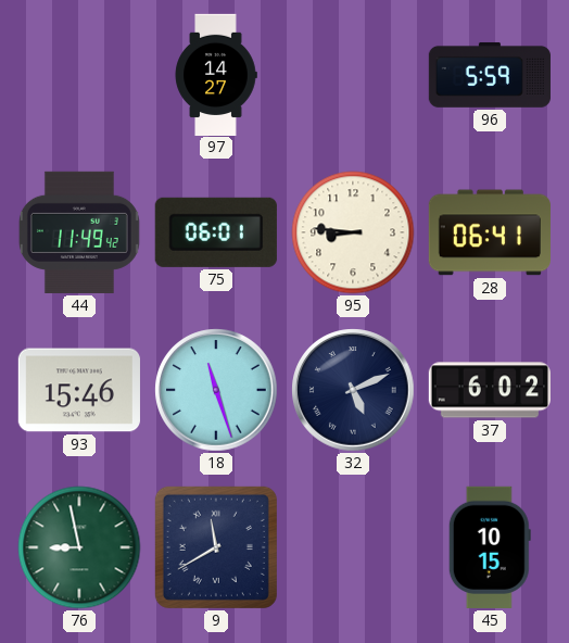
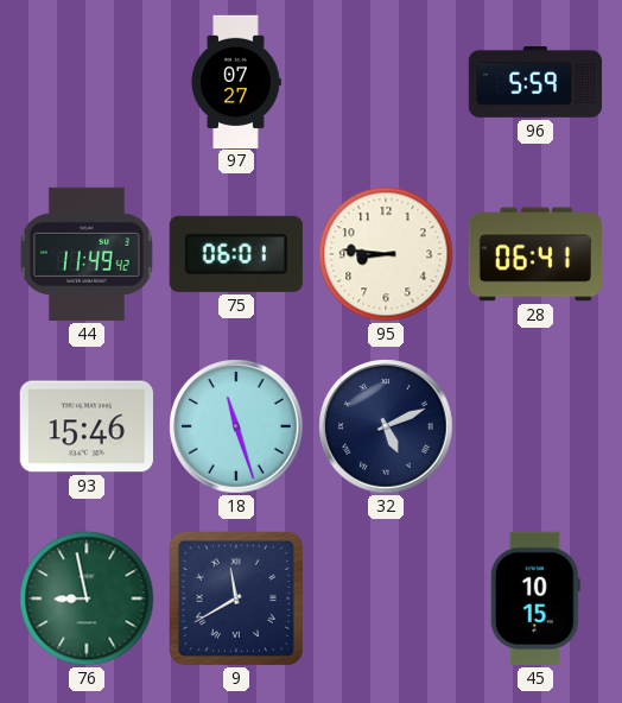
97: 14:27 -> 07:27
37: 6:02 -> none
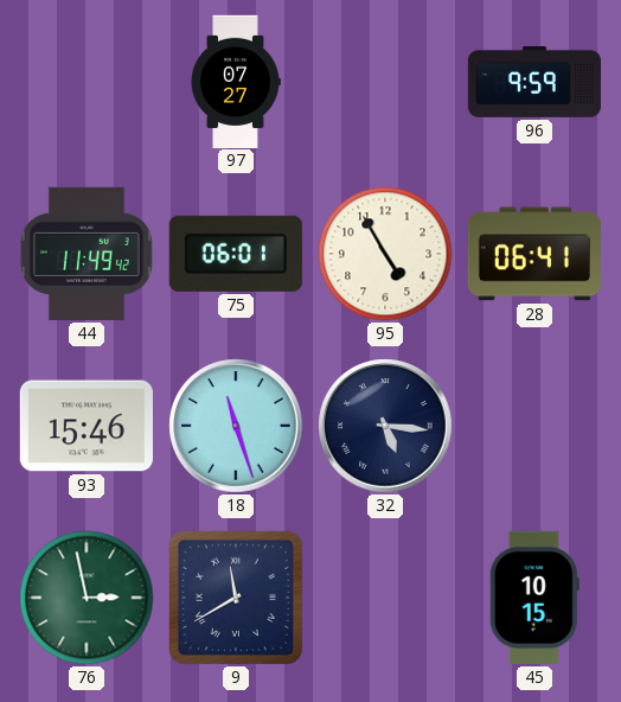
96: 5:59 -> 9:59
95: 8:46 -> 4:55
32: 5:11 -> 5:16
76: 8:58 -> 2:58
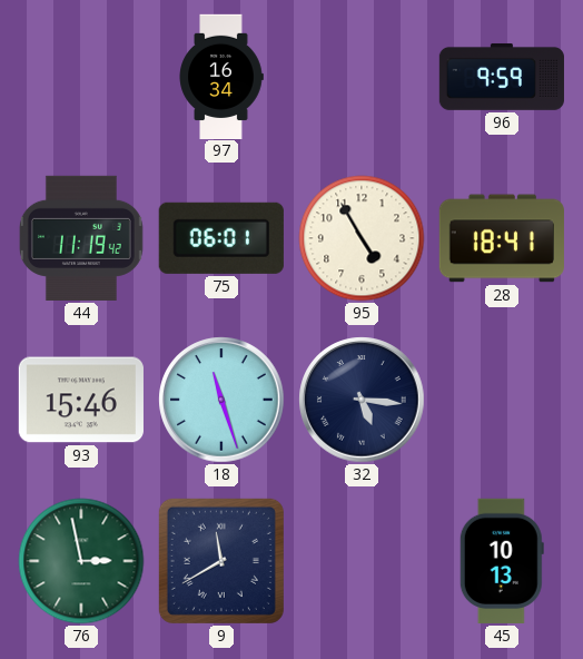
97: 07:27 -> 16:34
44: 11:49 -> 11:19
28: 06:41 -> 18:41
45: 10:15 -> 10:13
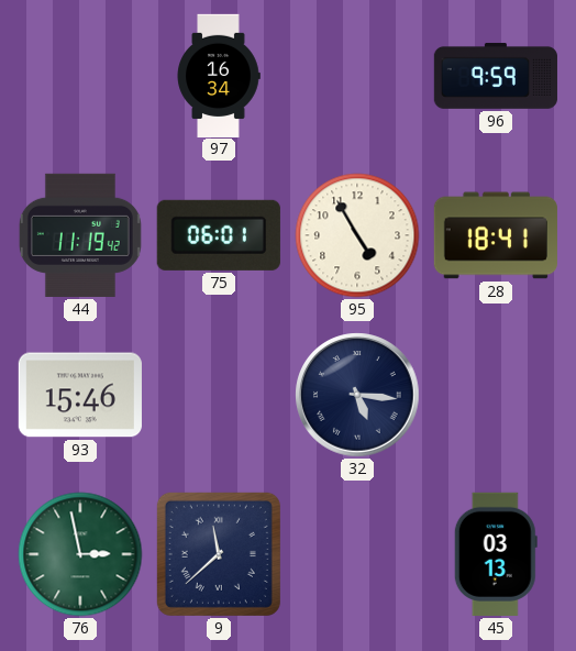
18: 11:27 -> none
9: 11:40 -> 11:38
45: 10:13 -> 03:13
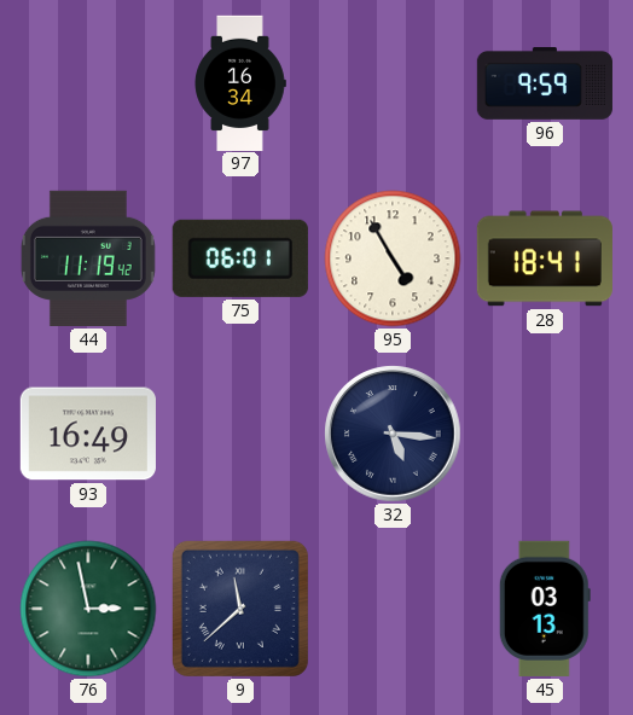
93: 15:46 -> 16:49
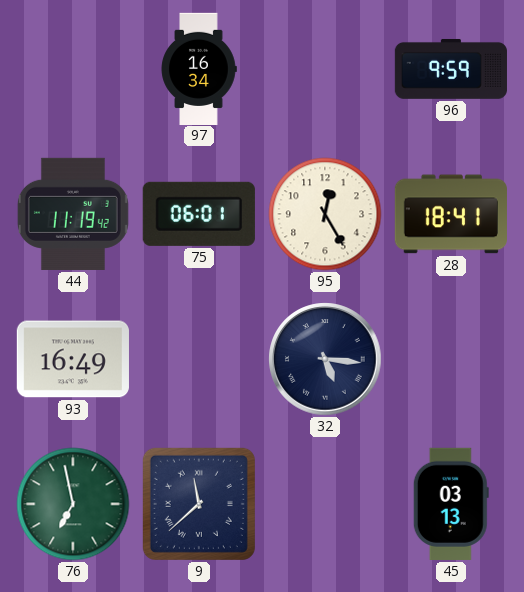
95: 4:55 -> 12:25
76: 2:58 -> 6:58
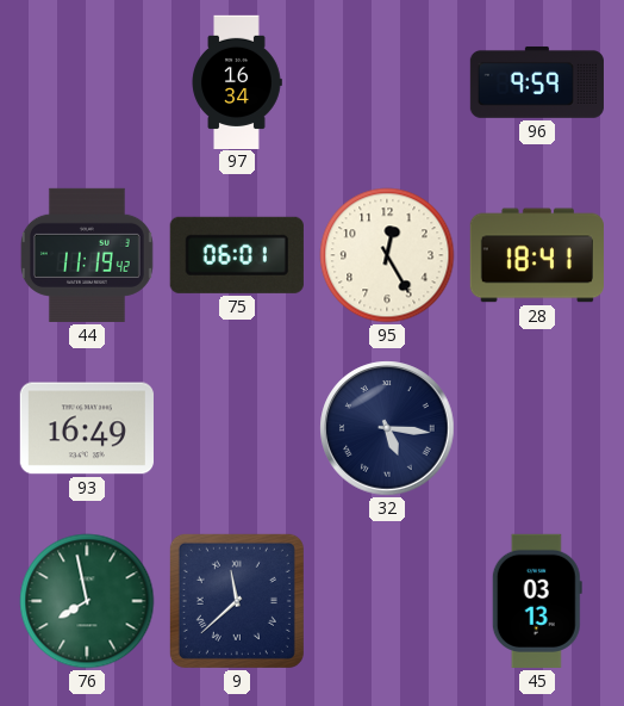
76: 6:58 -> 7:58
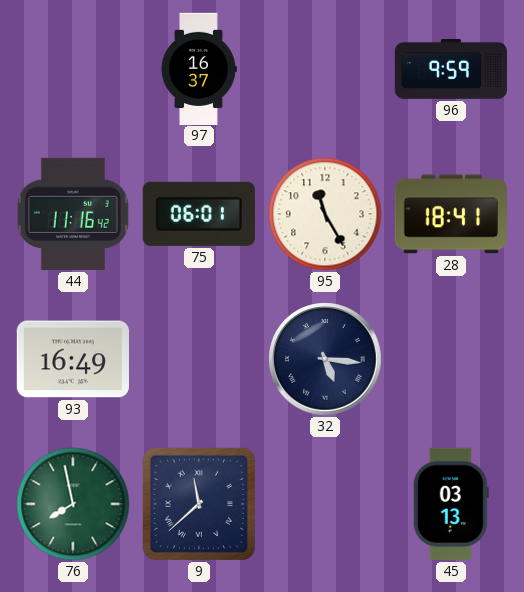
97: 16:34 -> 16:37
44: 11:19 -> 11:16
95: 12:25 -> 11:25
